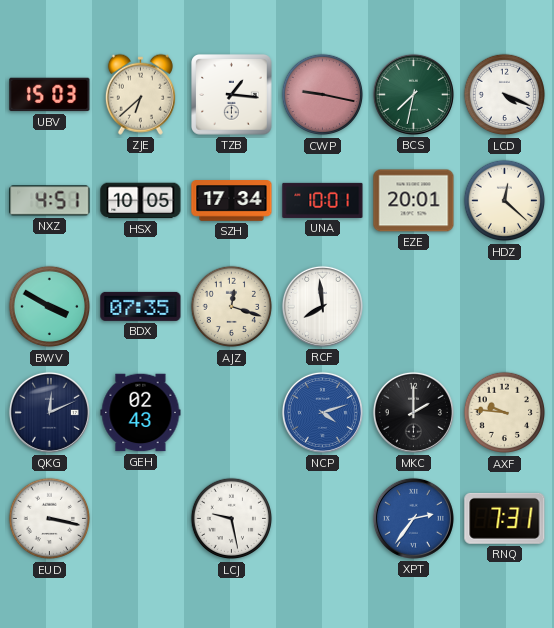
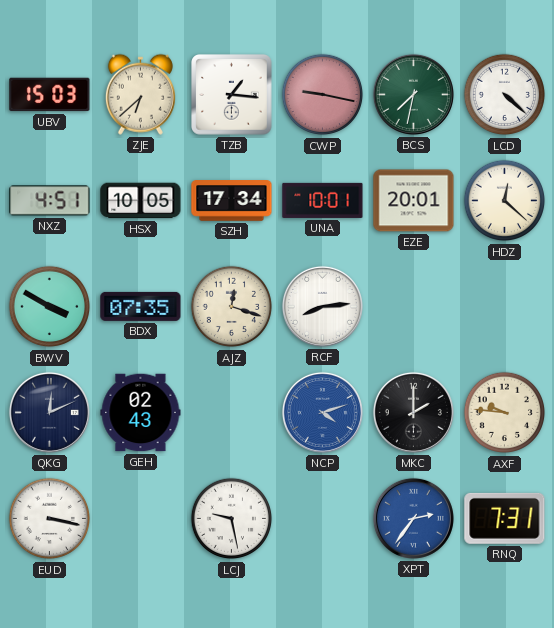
LCD: 4:19 -> 4:22
RCF: 7:59 -> 8:14
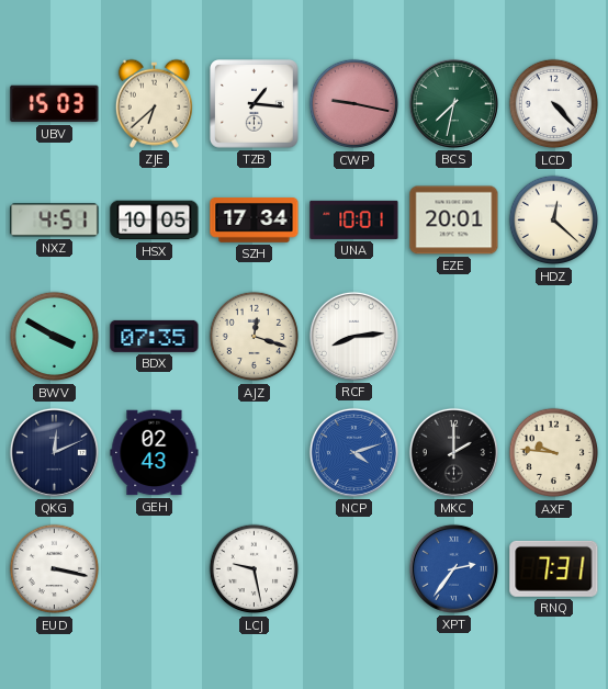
LCD: 4:22 -> 4:23
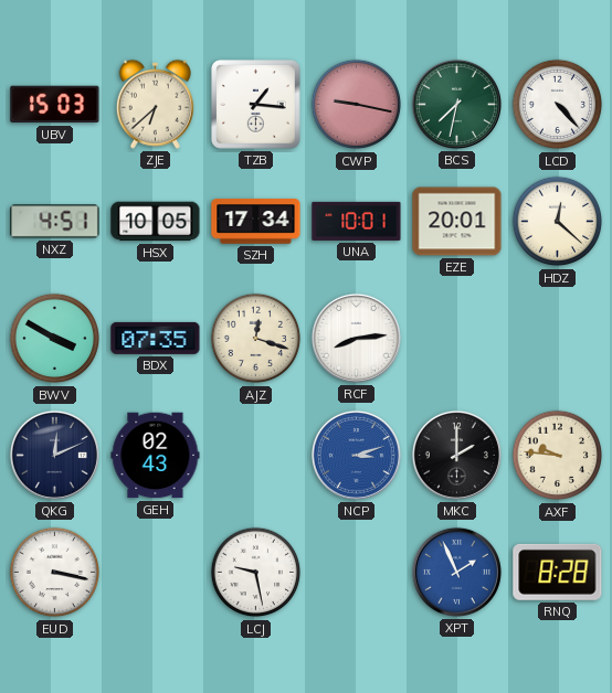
NCP: 4:12 -> 3:12
XPT: 2:36 -> 1:56
RNQ: 7:31 -> 8:28
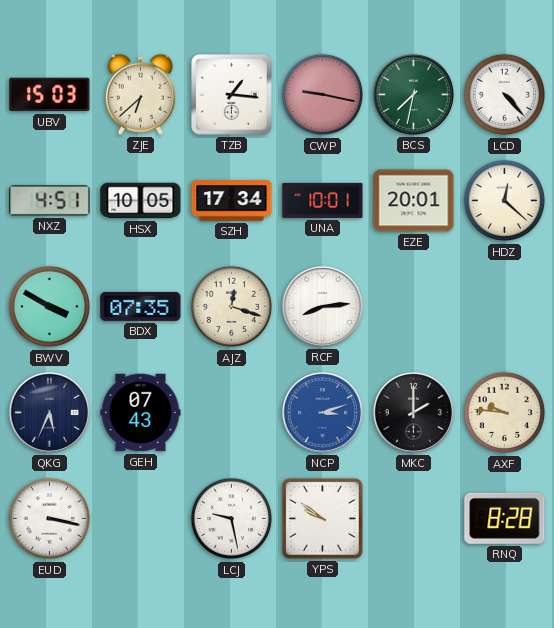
QKG: 12:11 -> 5:34
GEH: 02:43 -> 07:43
YPS: none -> 9:51
XPT: 1:56 -> none
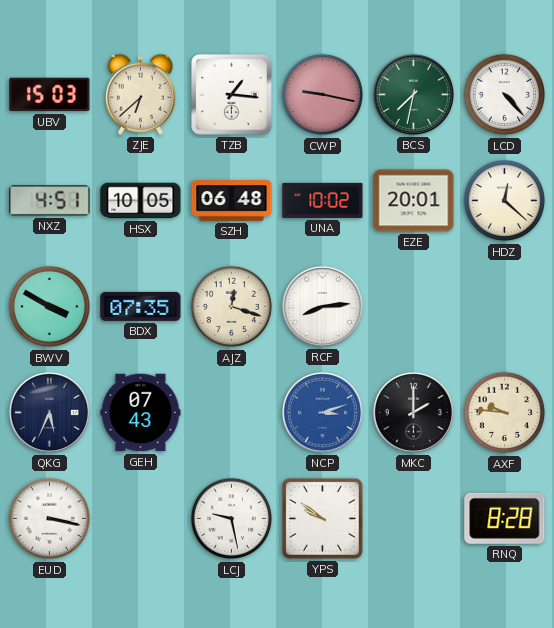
SZH: 17:34 -> 06:48
UNA: 10:01 -> 10:02
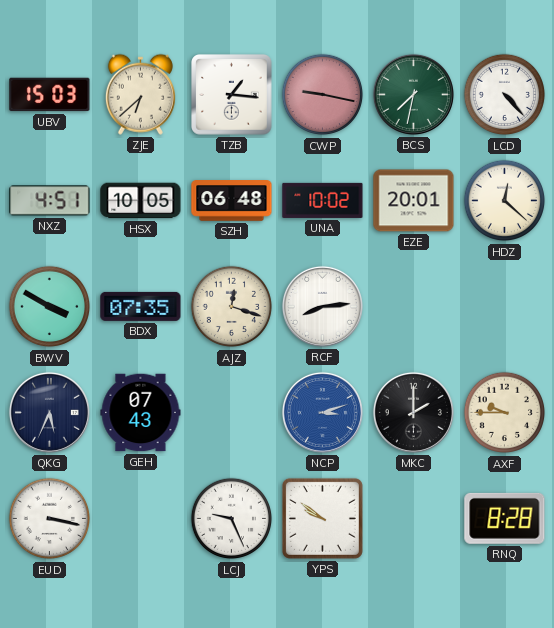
AXF: 9:46 -> 9:45
LCJ: 9:28 -> 9:26
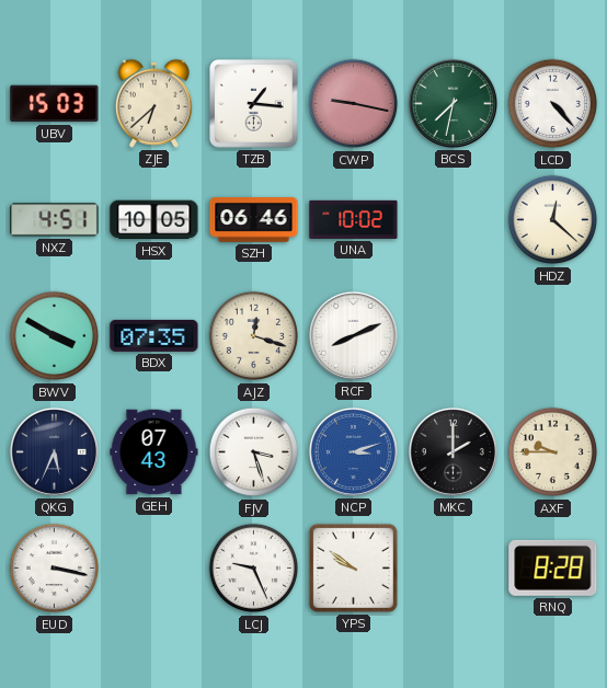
SZH: 06:48 -> 06:46
EZE: 20:01 -> none
RCF: 8:14 -> 8:11
FJV: none -> 3:27
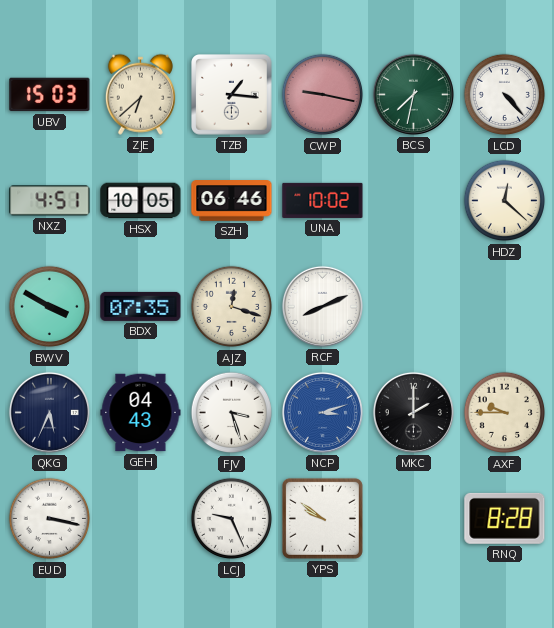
GEH: 07:43 -> 04:43
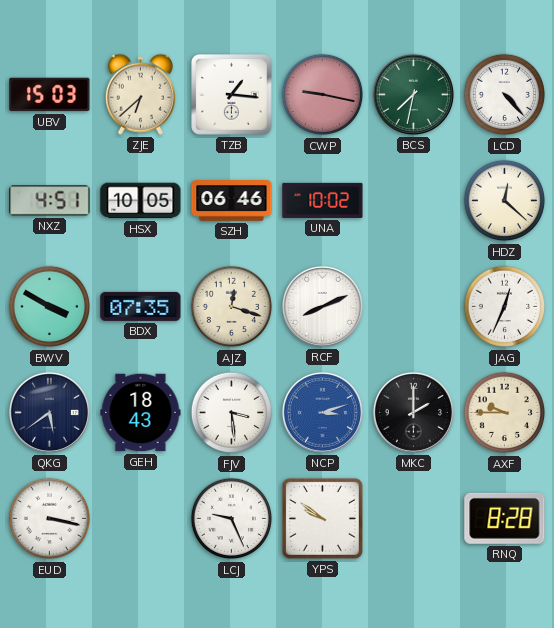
JAG: none -> 12:34
QKG: 5:34 -> 5:39
GEH: 04:43 -> 18:43
FJV: 3:27 -> 3:29
